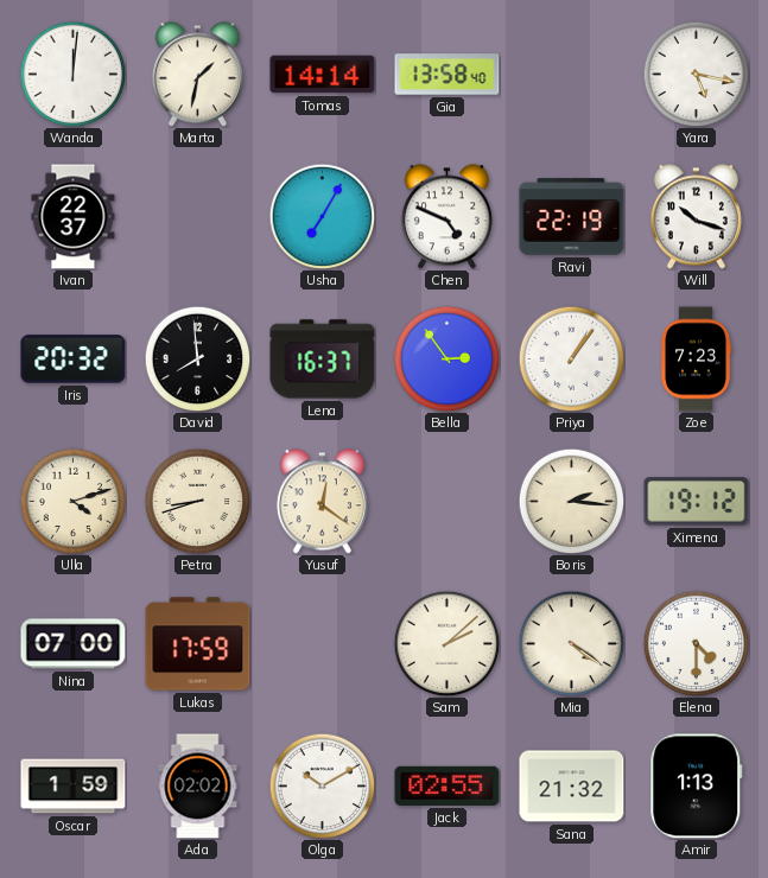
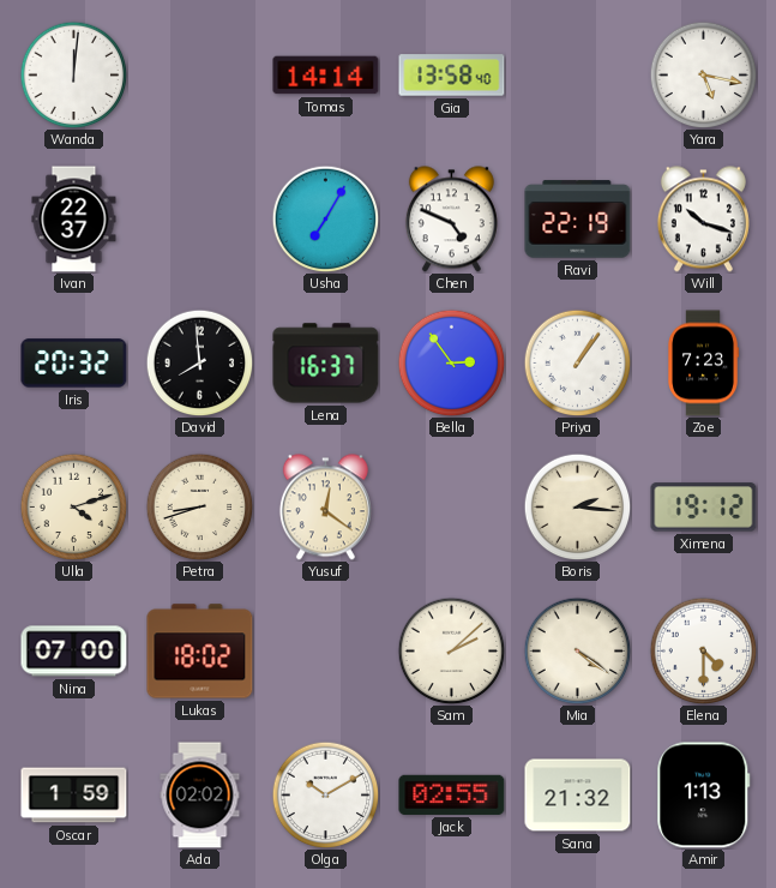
Marta: 1:32 -> none
Lukas: 17:59 -> 18:02
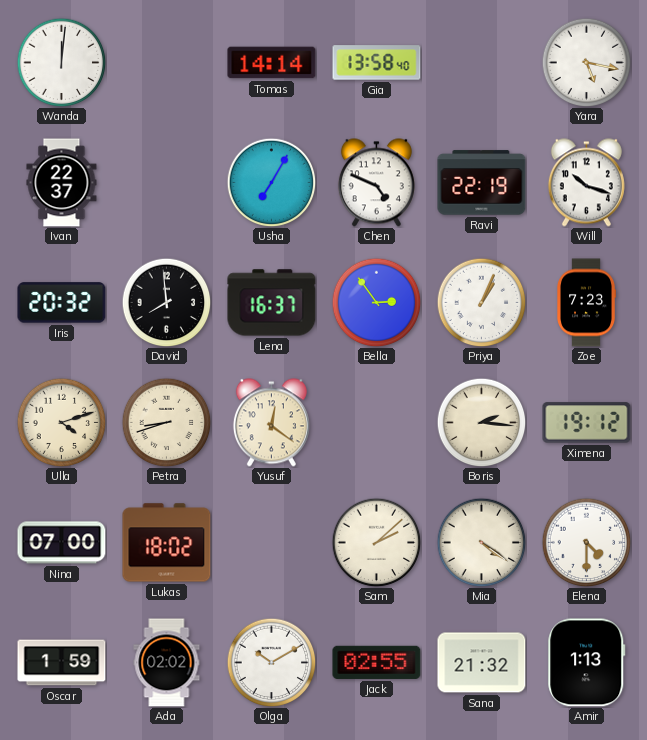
Priya: 1:06 -> 1:04
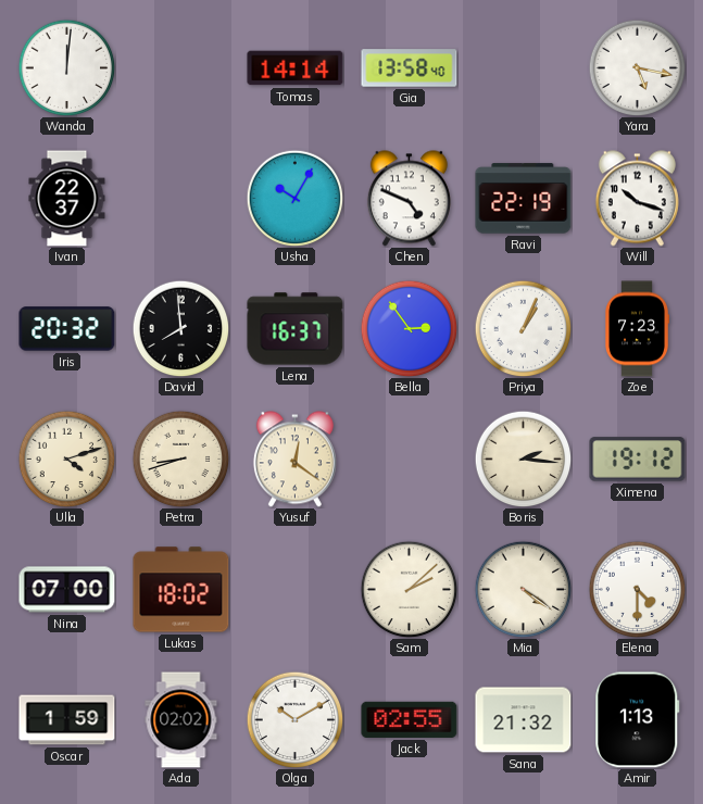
Usha: 7:05 -> 10:05
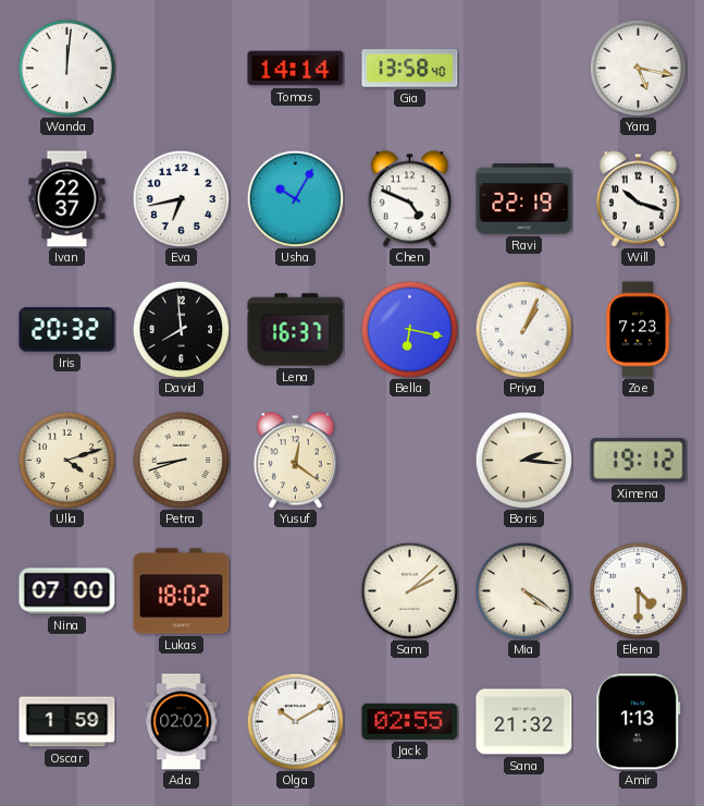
Eva: none -> 6:43
Bella: 2:54 -> 6:17
